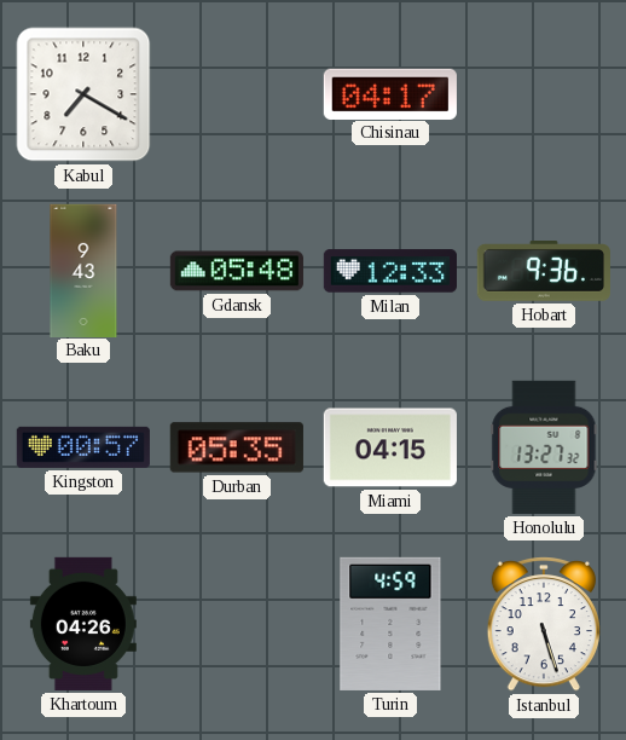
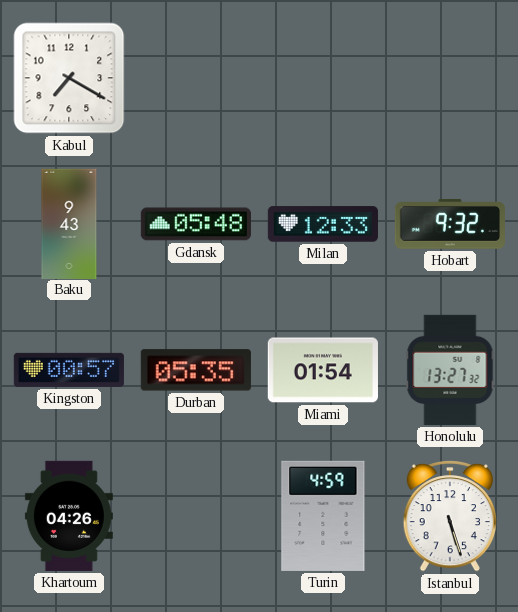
Chisinau: 04:17 -> none
Hobart: 9:36 -> 9:32
Miami: 04:15 -> 01:54
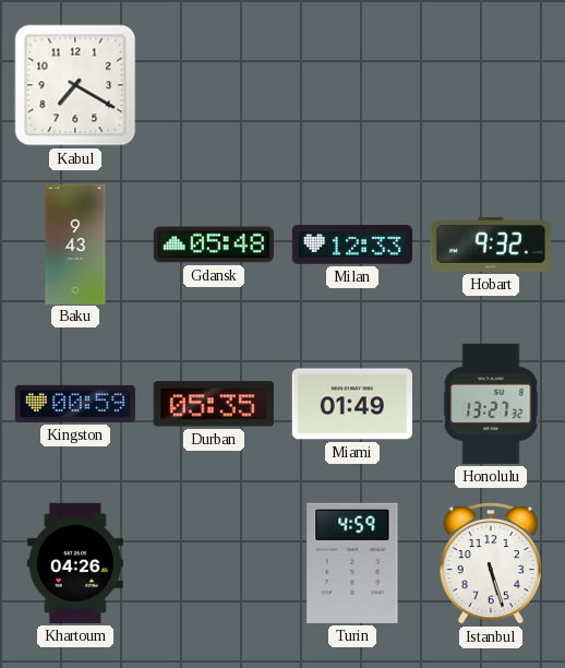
Kingston: 00:57 -> 00:59
Miami: 01:54 -> 01:49
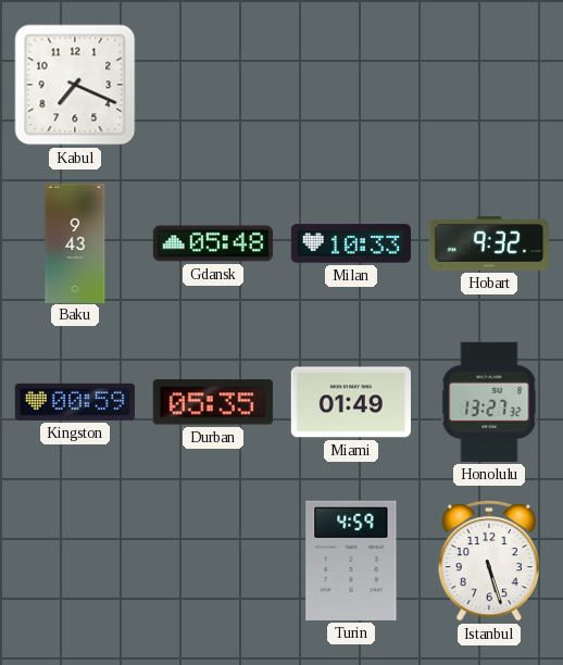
Kabul: 7:20 -> 7:19
Milan: 12:33 -> 10:33
Khartoum: 04:26 -> none
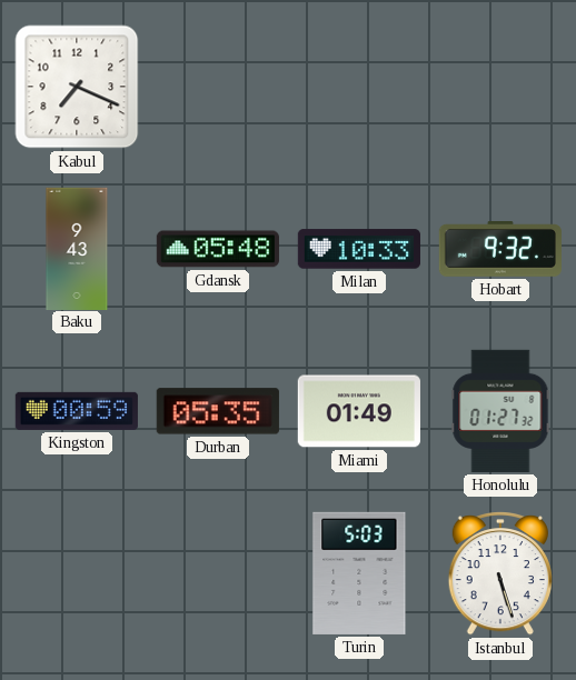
Honolulu: 13:27 -> 01:27
Turin: 4:59 -> 5:03
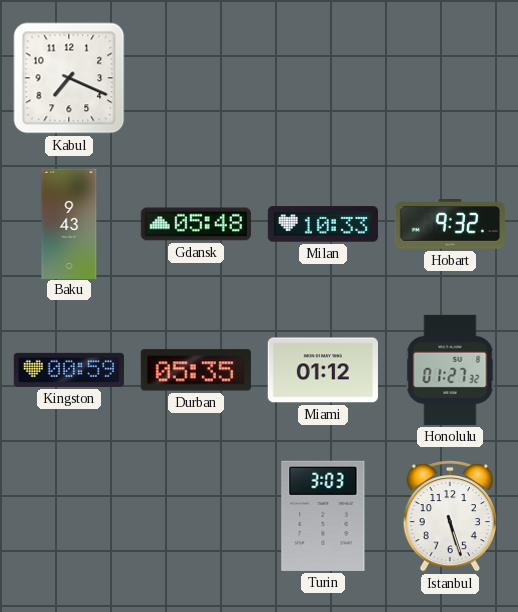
Miami: 01:49 -> 01:12
Turin: 5:03 -> 3:03
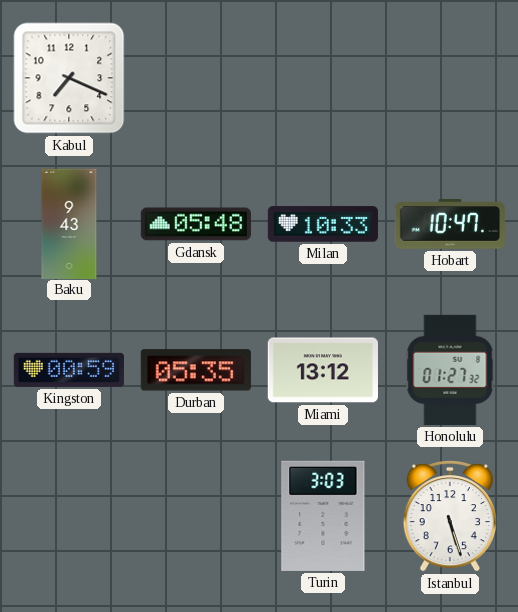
Hobart: 9:32 -> 10:47
Miami: 01:12 -> 13:12
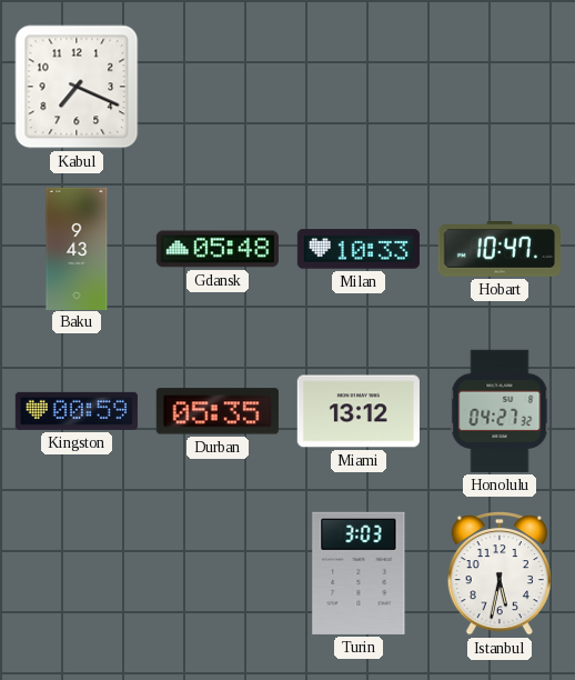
Honolulu: 01:27 -> 04:27
Istanbul: 5:27 -> 5:32
